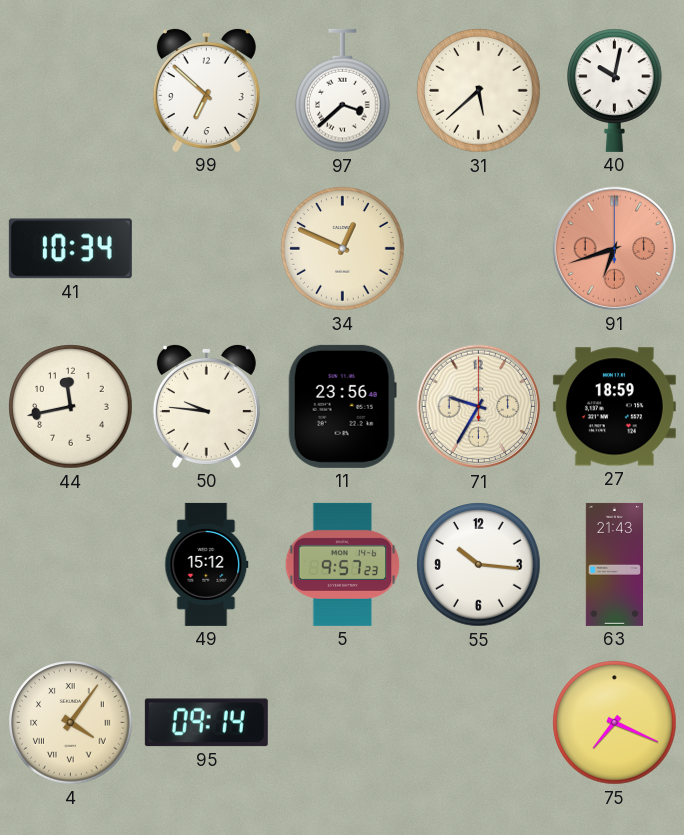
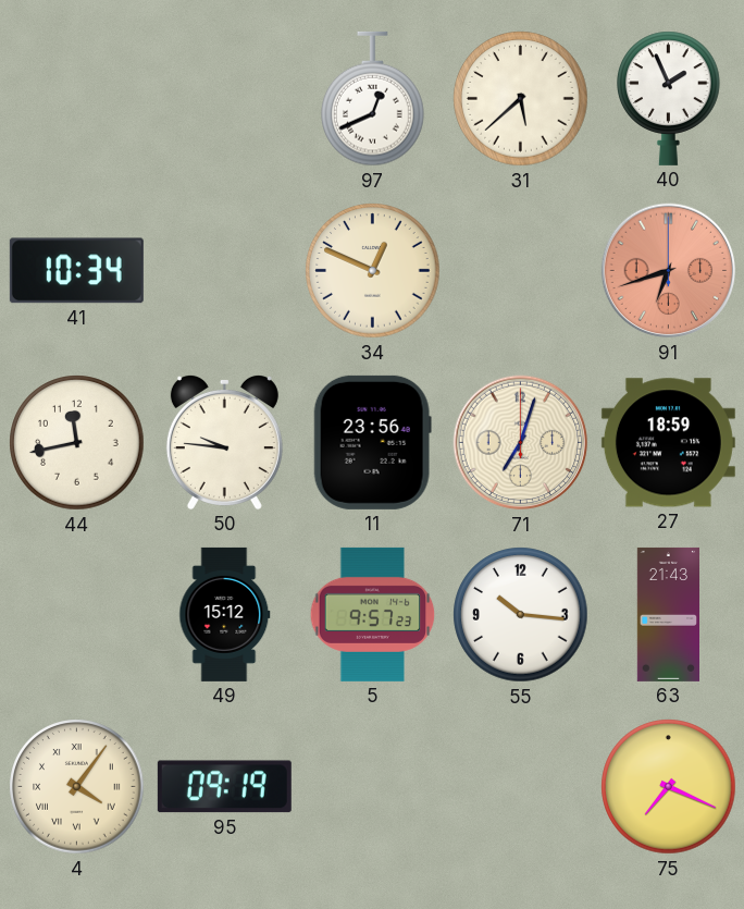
99: 6:52 -> none
97: 3:38 -> 12:41
40: 10:02 -> 1:56
71: 9:35 -> 7:03
95: 09:14 -> 09:19
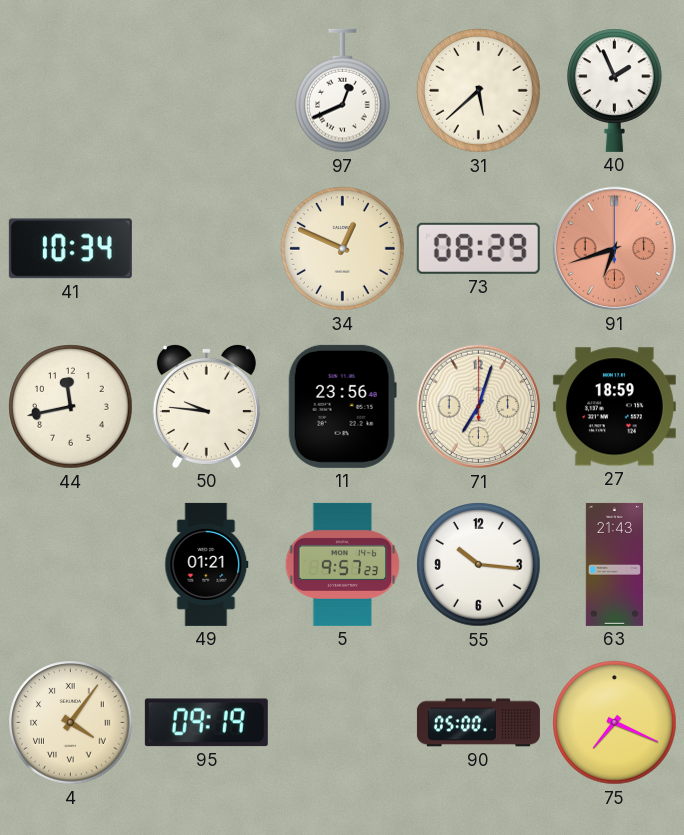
73: none -> 08:29
49: 15:12 -> 01:21
90: none -> 05:00
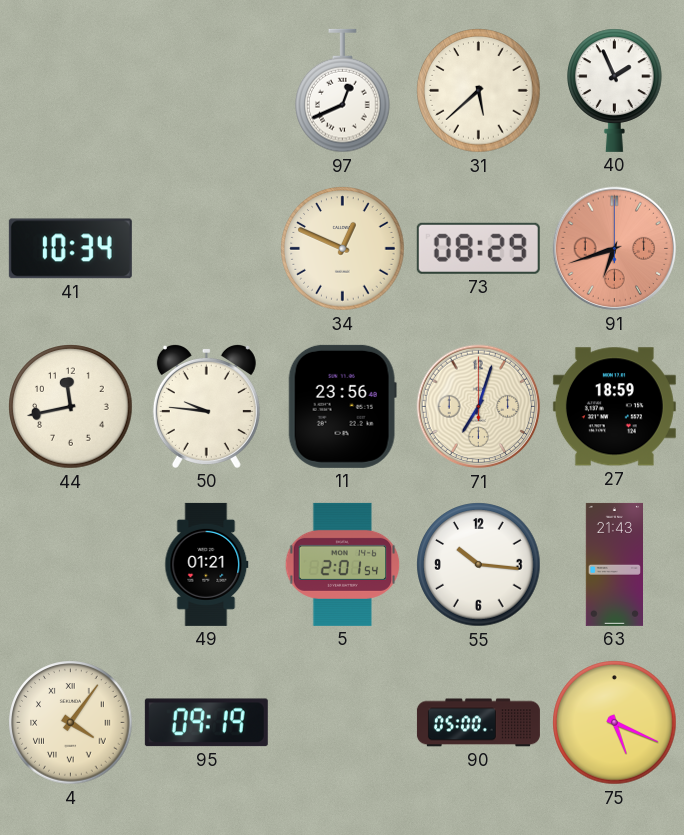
5: 9:57 -> 2:01
75: 7:19 -> 5:19
